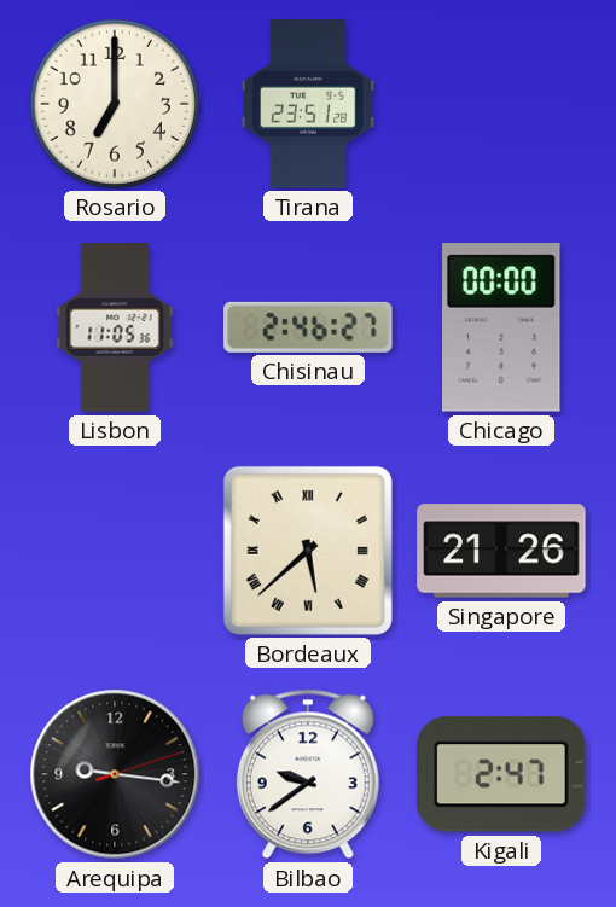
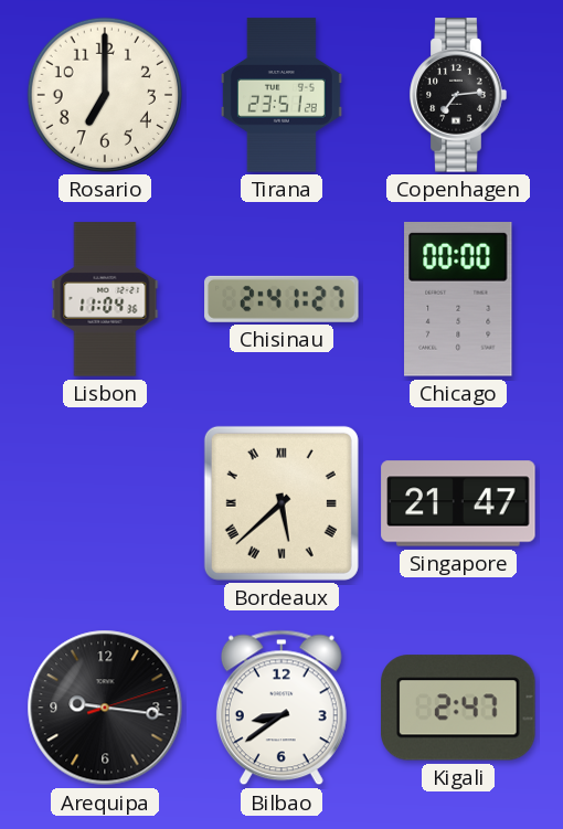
Copenhagen: none -> 7:14
Lisbon: 11:05 -> 11:04
Chisinau: 2:46 -> 2:41
Singapore: 21:26 -> 21:47
Bilbao: 9:39 -> 8:39
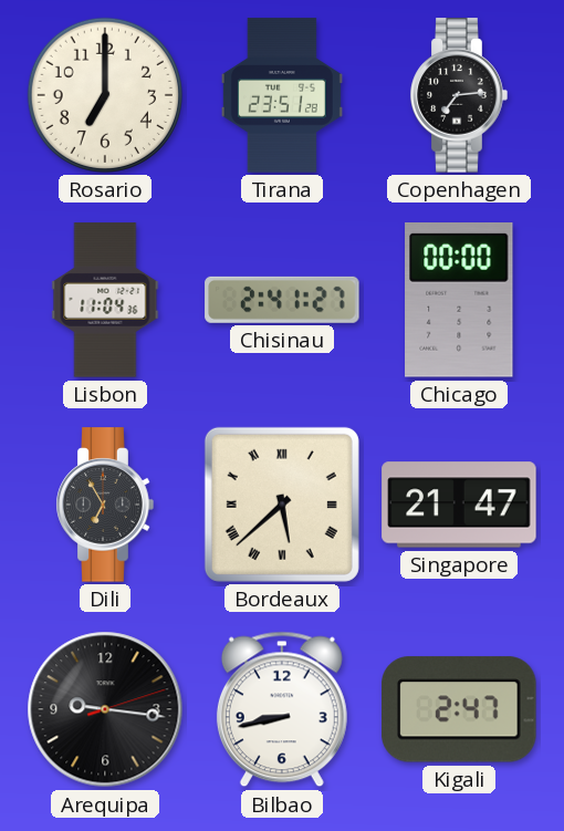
Dili: none -> 6:55
Bilbao: 8:39 -> 8:43
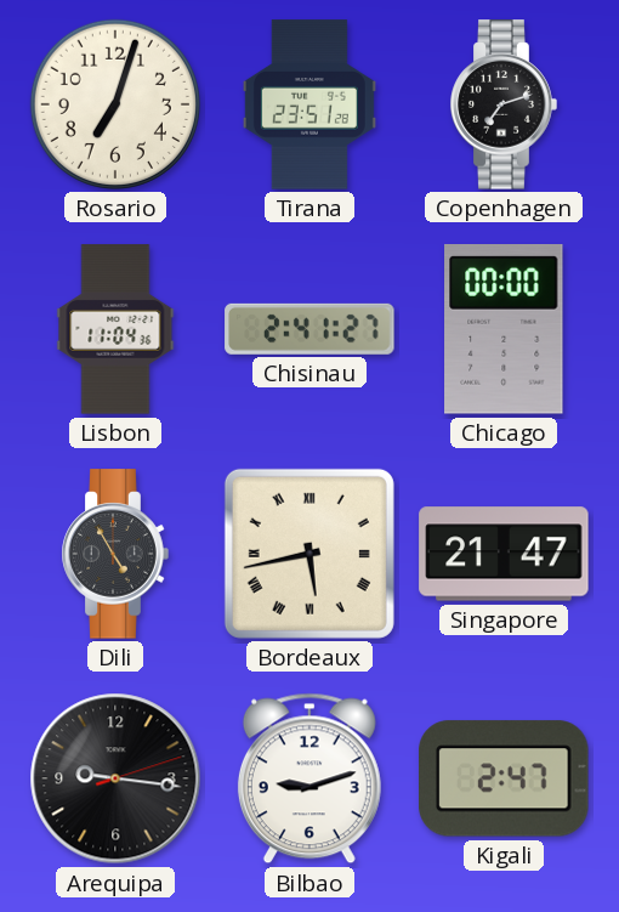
Rosario: 7:00 -> 7:03
Copenhagen: 7:14 -> 7:12
Dili: 6:55 -> 4:55
Bordeaux: 5:38 -> 5:43
Bilbao: 8:43 -> 9:12
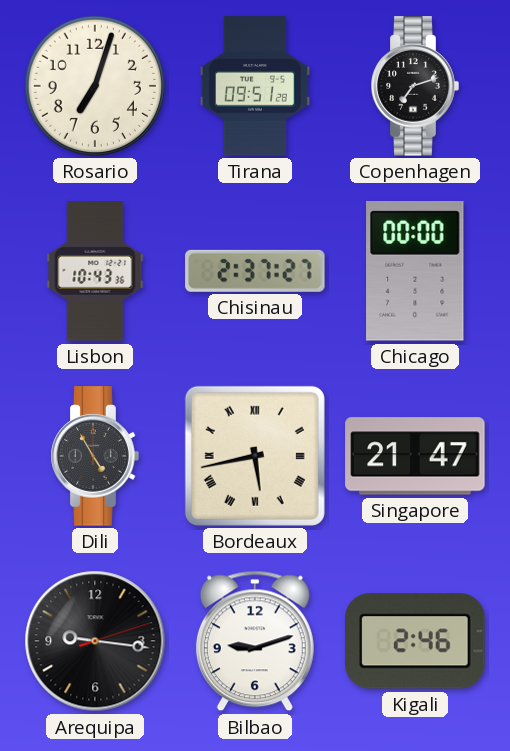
Tirana: 23:51 -> 09:51
Lisbon: 11:04 -> 10:43
Chisinau: 2:41 -> 2:37
Kigali: 2:47 -> 2:46
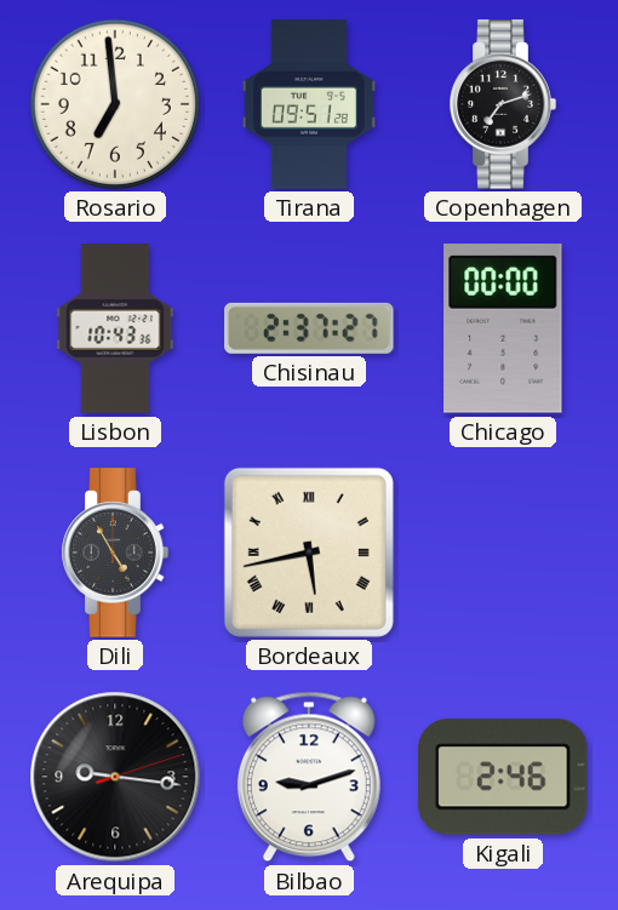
Rosario: 7:03 -> 6:59
Singapore: 21:47 -> none
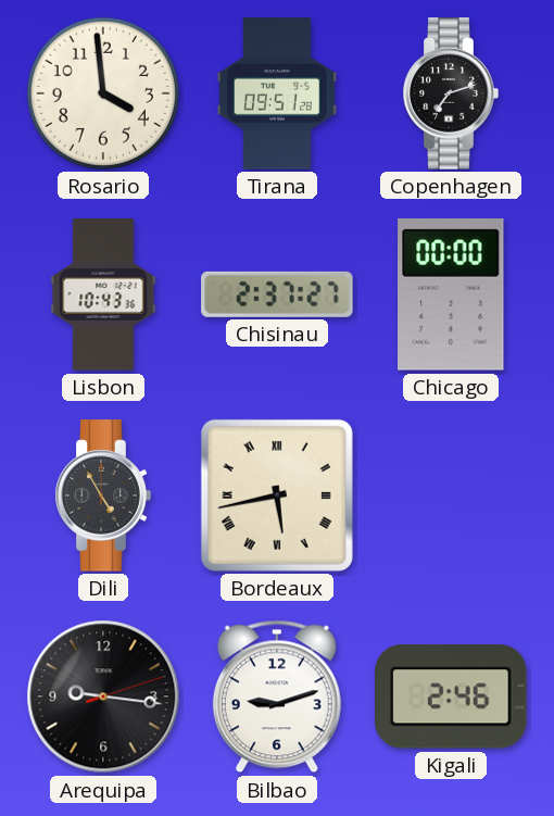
Rosario: 6:59 -> 3:59
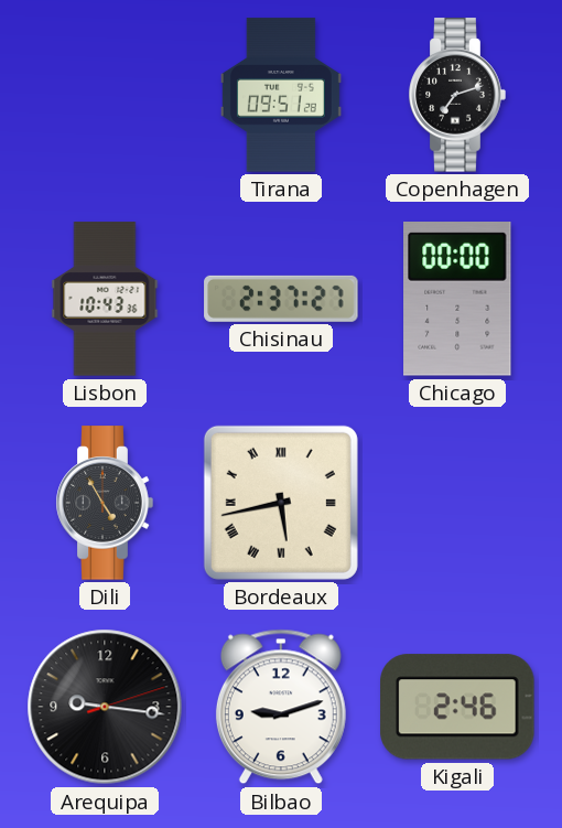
Rosario: 3:59 -> none
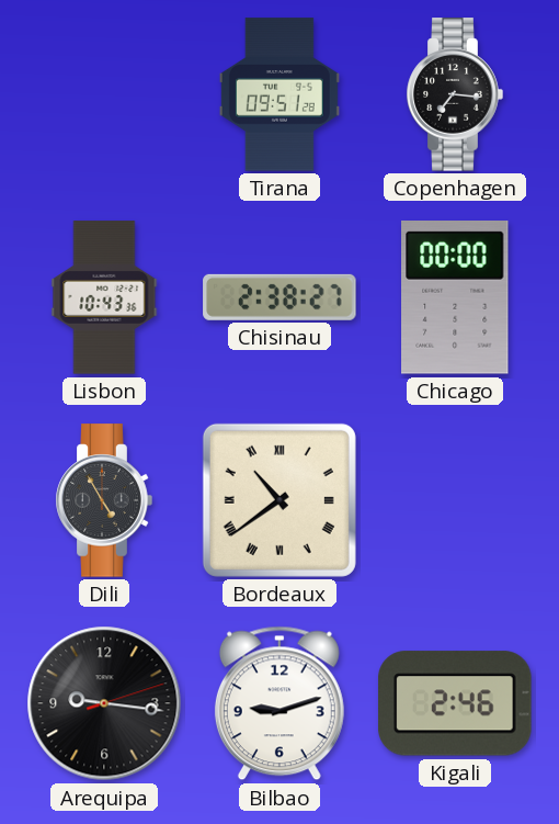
Copenhagen: 7:12 -> 7:16
Chisinau: 2:37 -> 2:38
Bordeaux: 5:43 -> 10:39
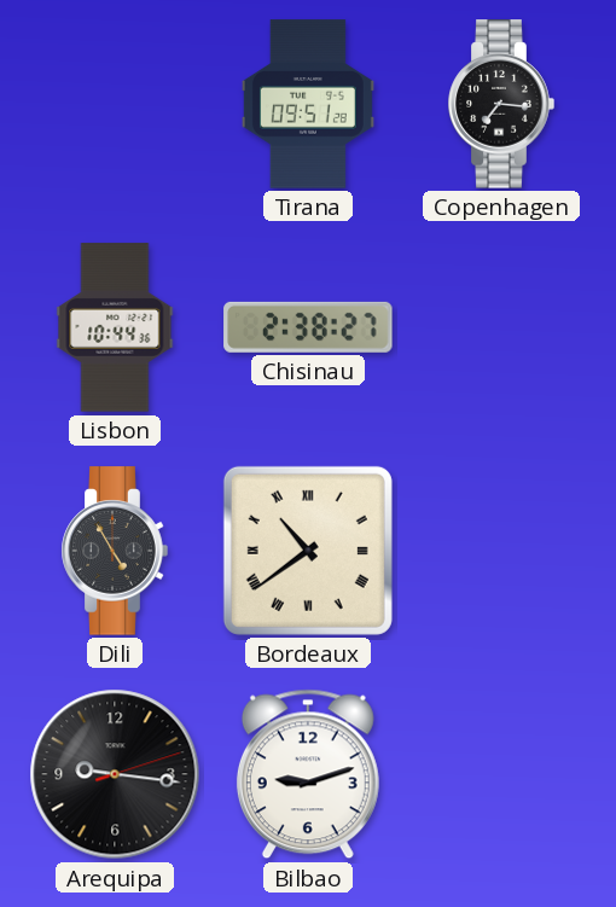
Lisbon: 10:43 -> 10:44
Chicago: 00:00 -> none
Kigali: 2:46 -> none
